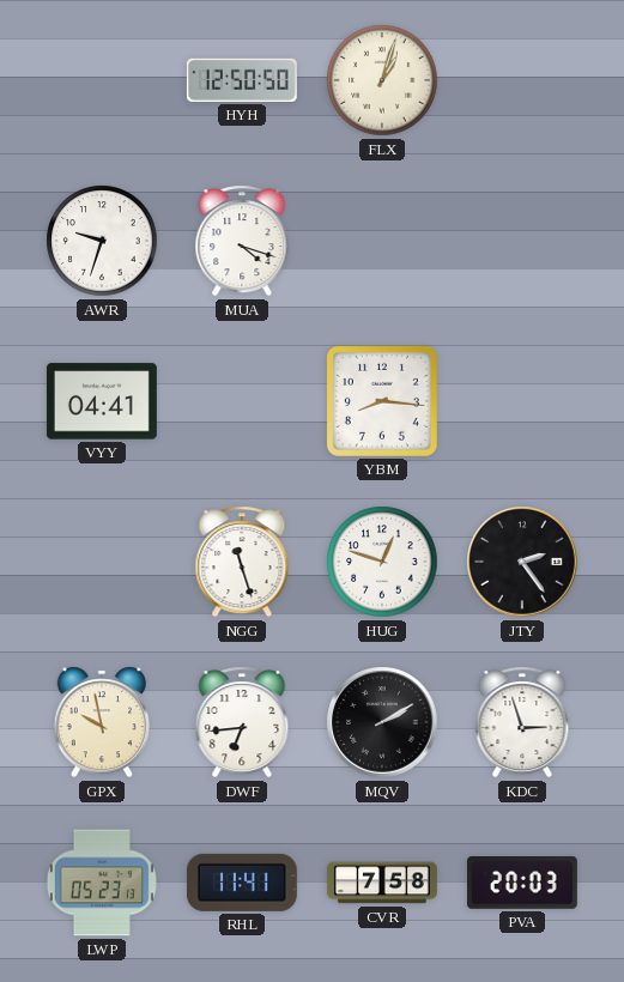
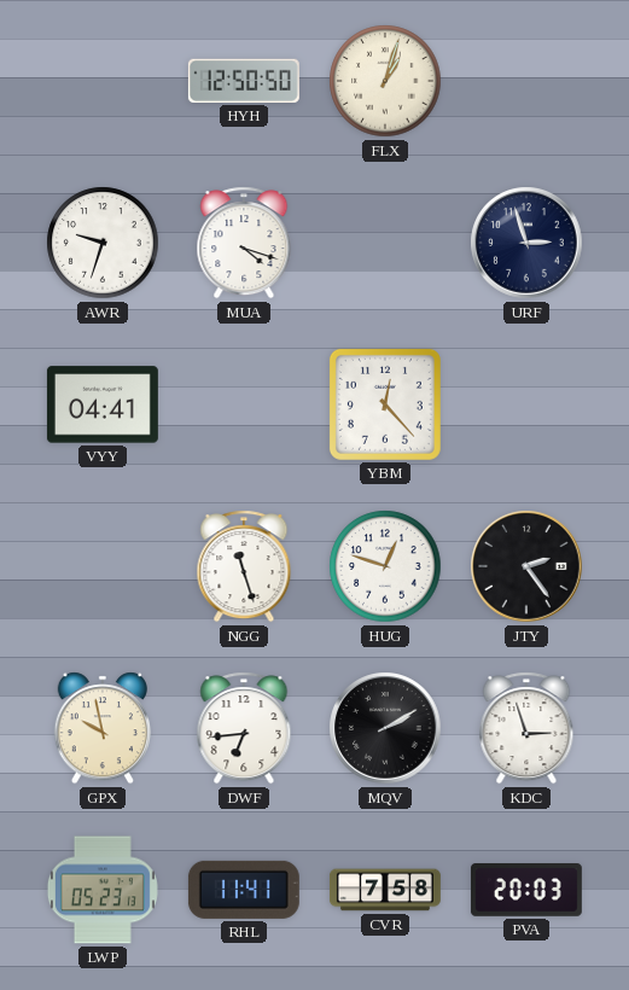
URF: none -> 2:57
YBM: 8:16 -> 12:23
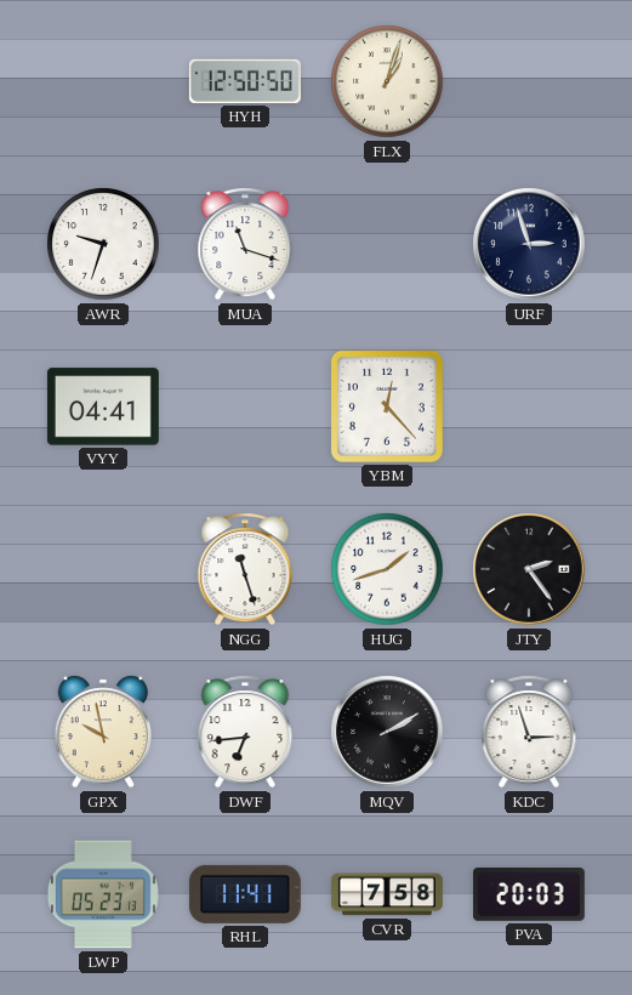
MUA: 4:18 -> 11:18
HUG: 12:48 -> 1:42
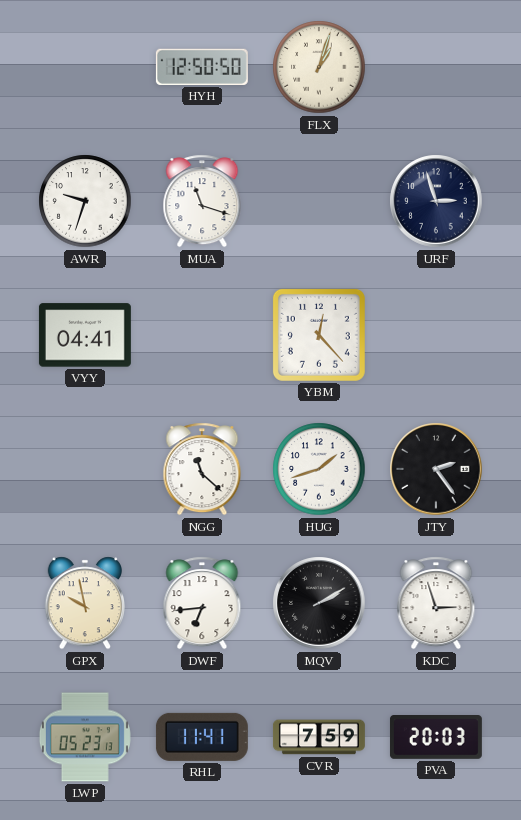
NGG: 11:27 -> 11:22
CVR: 7:58 -> 7:59
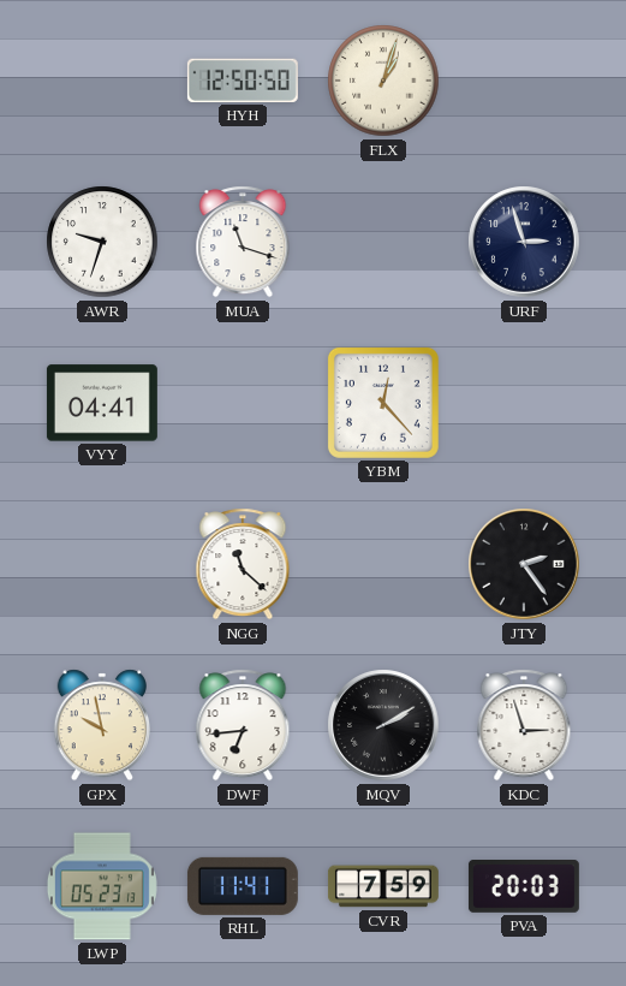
HUG: 1:42 -> none
